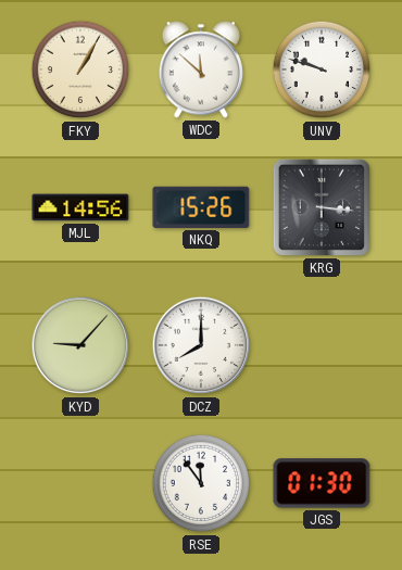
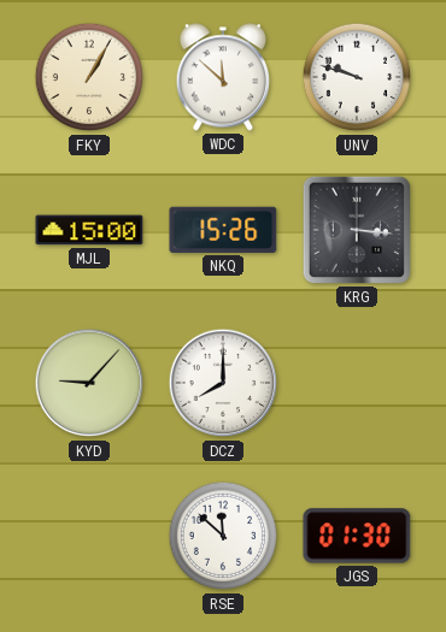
MJL: 14:56 -> 15:00
RSE: 11:54 -> 11:52
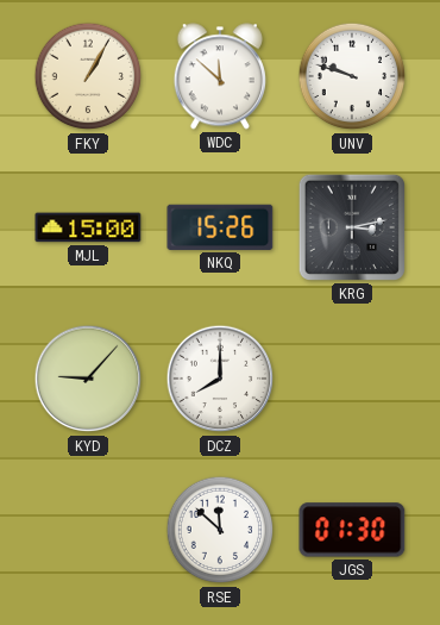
KRG: 3:16 -> 3:13
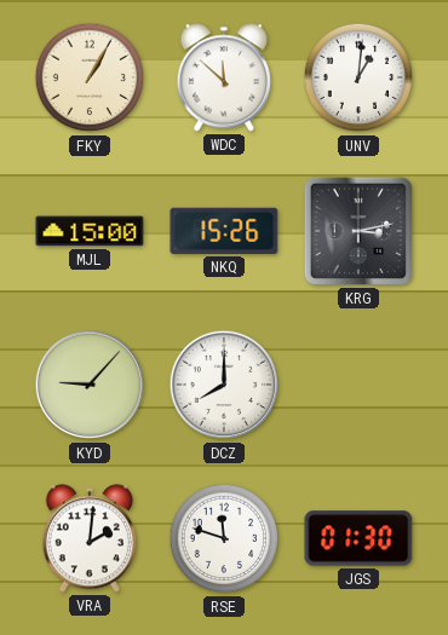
UNV: 9:48 -> 1:01
VRA: none -> 2:01
RSE: 11:52 -> 11:48
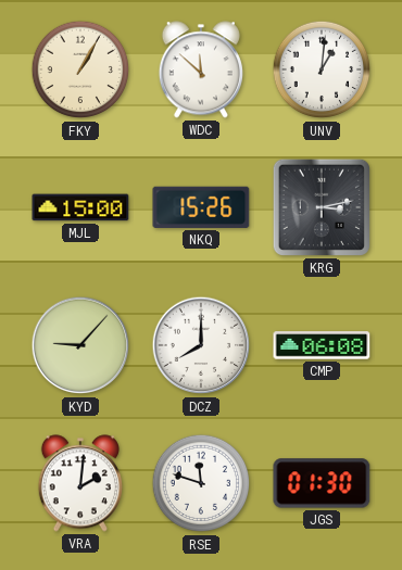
CMP: none -> 06:08
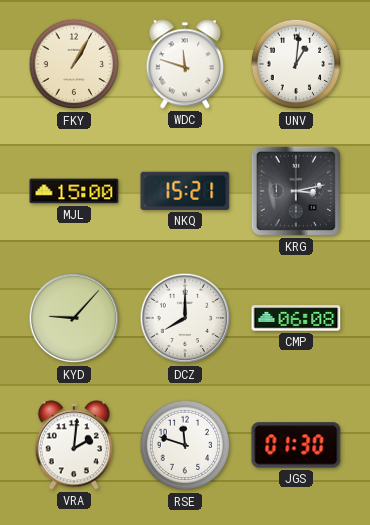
WDC: 11:52 -> 11:48
NKQ: 15:26 -> 15:21
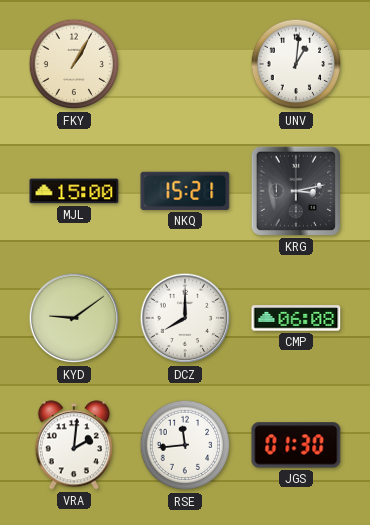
WDC: 11:48 -> none
KYD: 9:07 -> 9:09
RSE: 11:48 -> 11:44
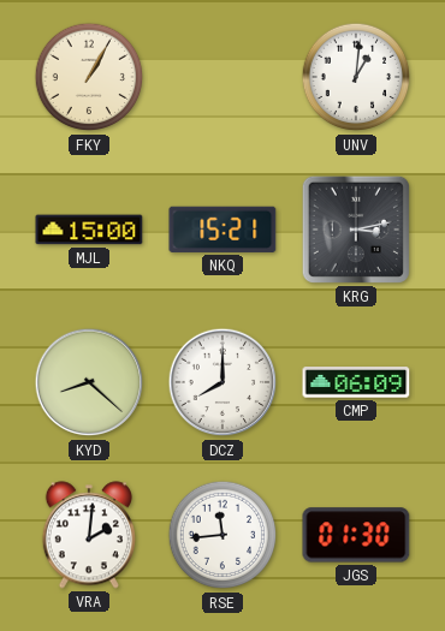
KYD: 9:09 -> 8:22
CMP: 06:08 -> 06:09
